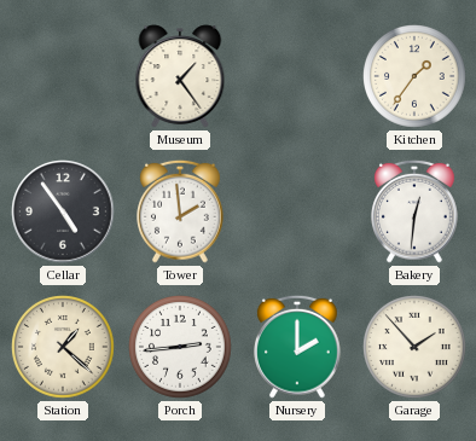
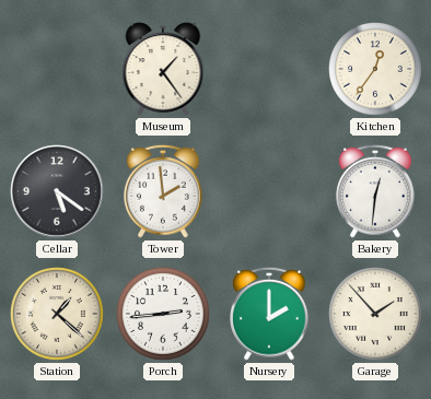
Kitchen: 1:36 -> 12:36
Cellar: 4:54 -> 5:21
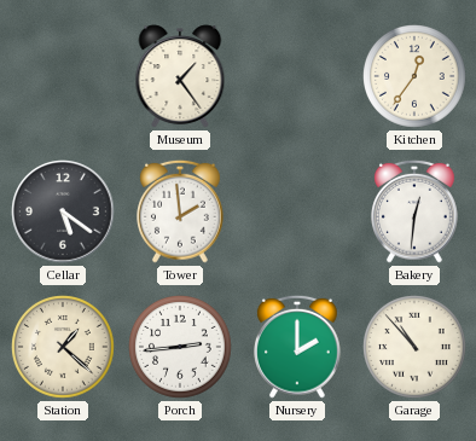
Garage: 1:53 -> 10:53
